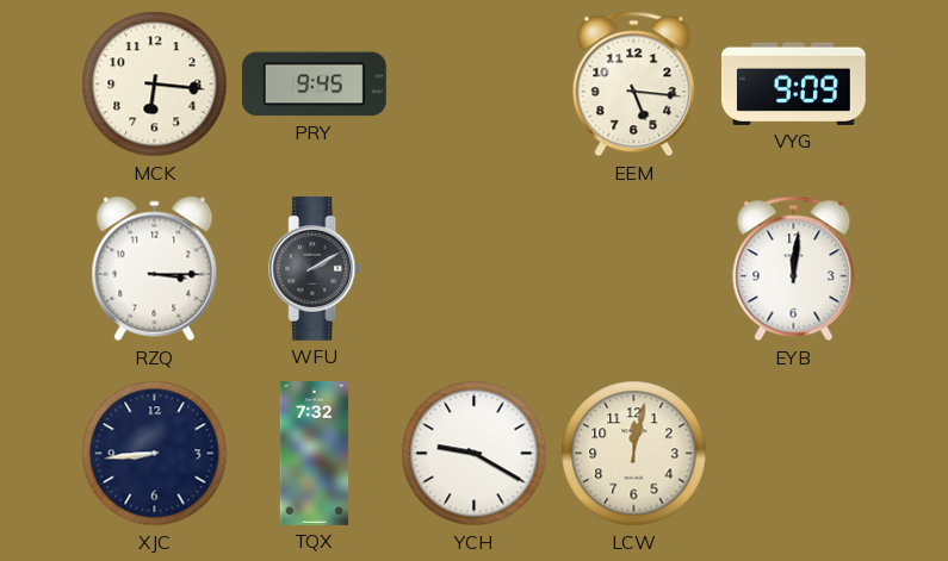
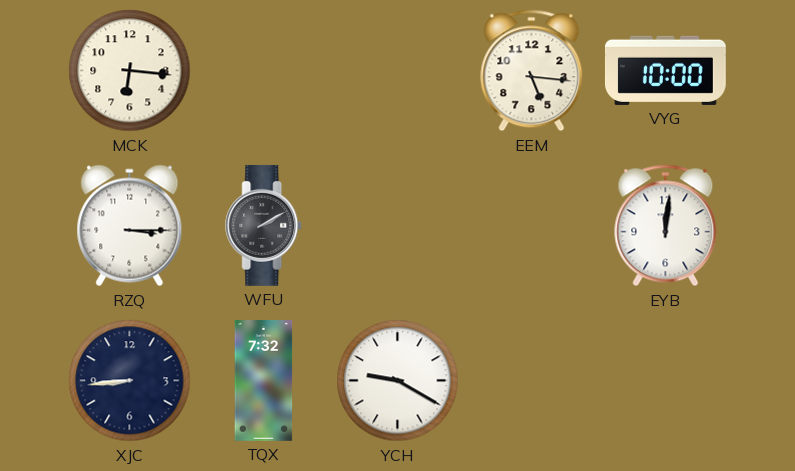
PRY: 9:45 -> none
VYG: 9:09 -> 10:00
LCW: 12:02 -> none
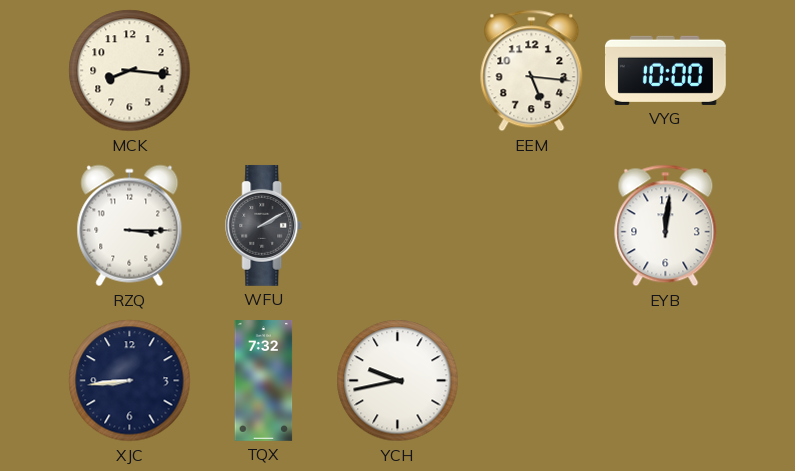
MCK: 6:16 -> 8:16
YCH: 9:20 -> 9:43
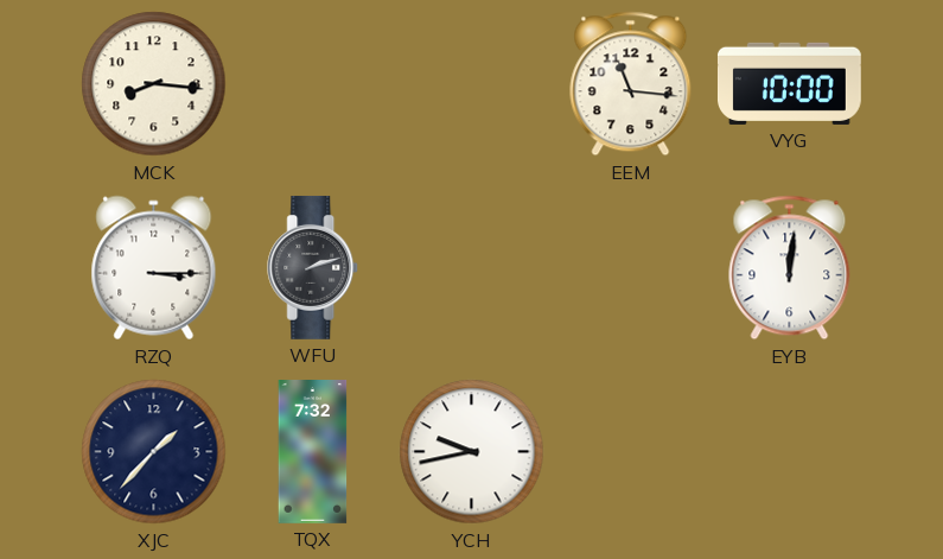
EEM: 5:16 -> 11:16
WFU: 2:10 -> 2:12
XJC: 8:44 -> 1:37
